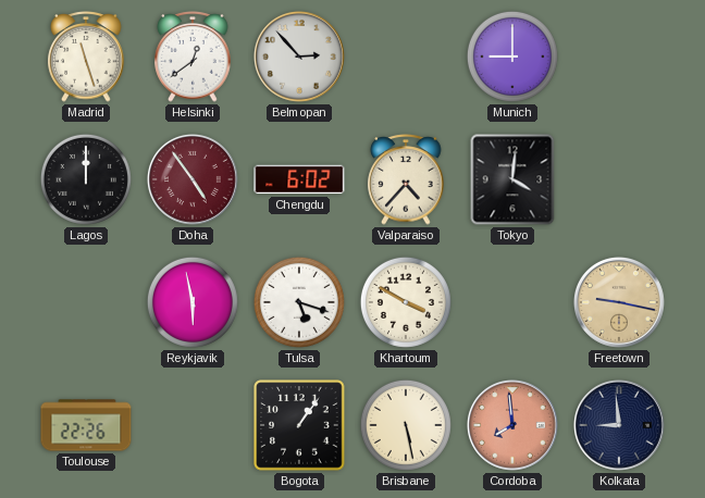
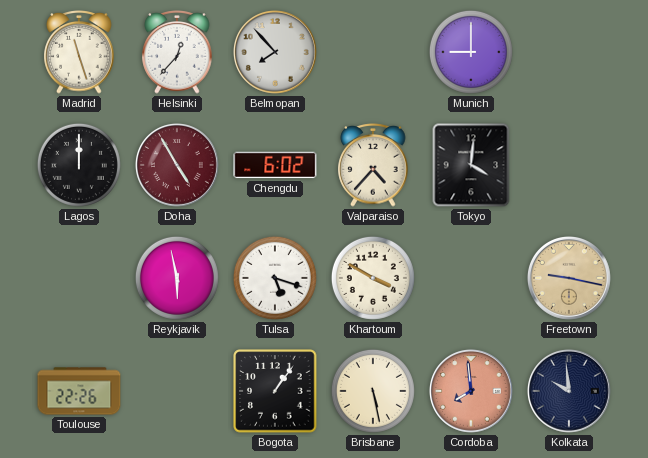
Helsinki: 12:39 -> 12:37
Belmopan: 2:53 -> 7:53
Doha: 4:54 -> 4:55
Kolkata: 8:59 -> 9:59
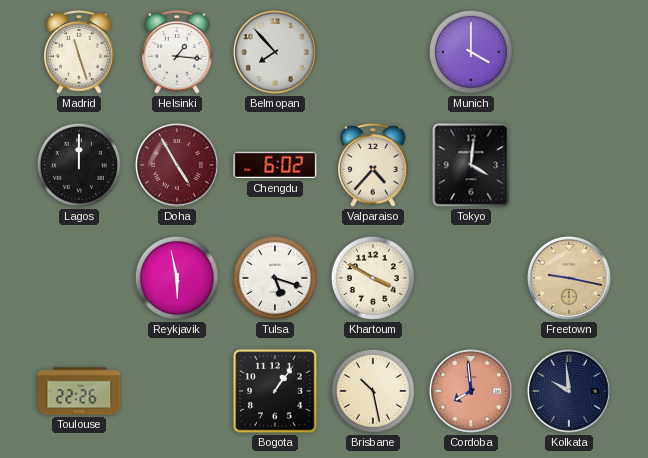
Helsinki: 12:37 -> 1:16
Munich: 9:00 -> 4:00
Brisbane: 5:28 -> 10:28
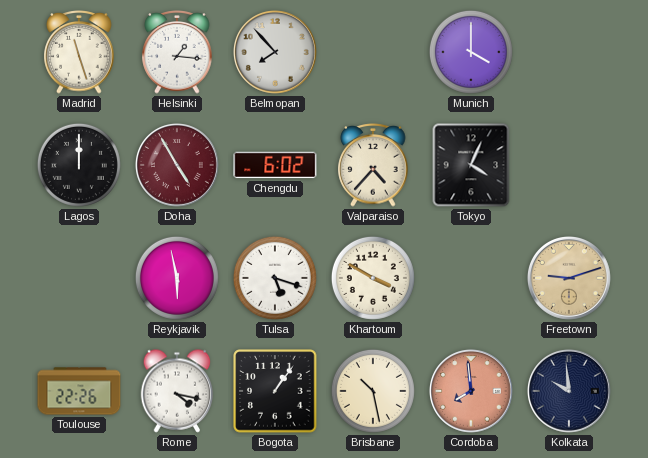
Tokyo: 4:01 -> 4:04
Freetown: 9:17 -> 9:12
Rome: none -> 4:17
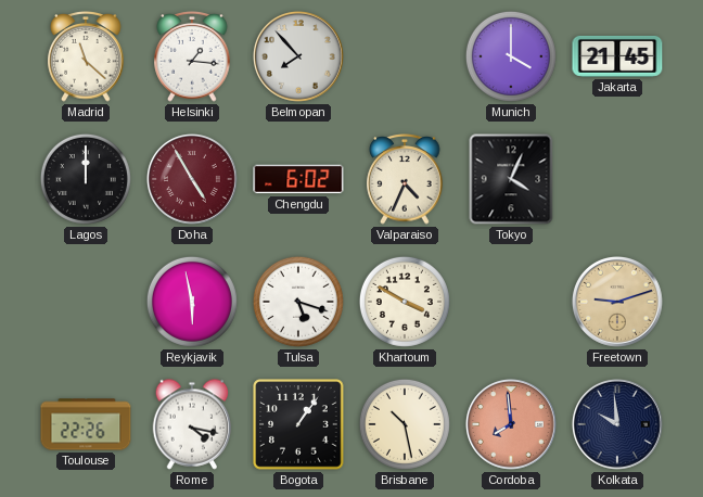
Madrid: 11:27 -> 11:22
Jakarta: none -> 21:45
Valparaiso: 4:37 -> 4:34
